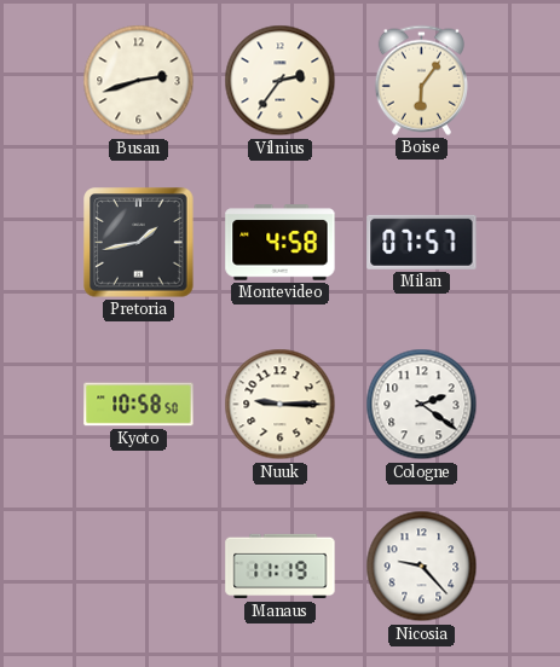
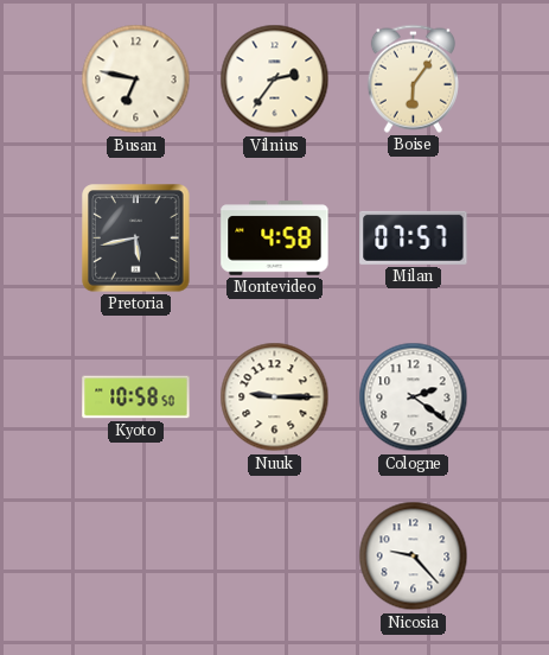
Busan: 2:42 -> 6:47
Pretoria: 1:43 -> 5:43
Manaus: 11:19 -> none
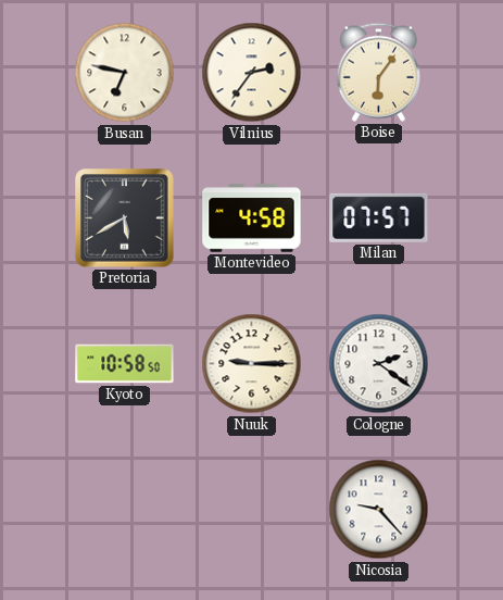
Pretoria: 5:43 -> 5:40
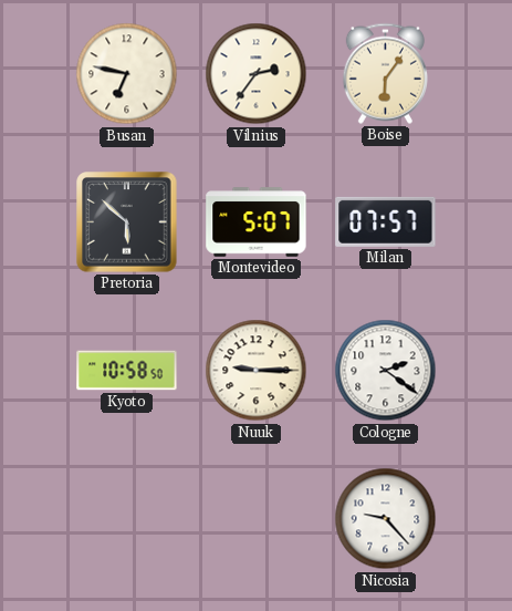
Pretoria: 5:40 -> 5:52
Montevideo: 4:58 -> 5:07
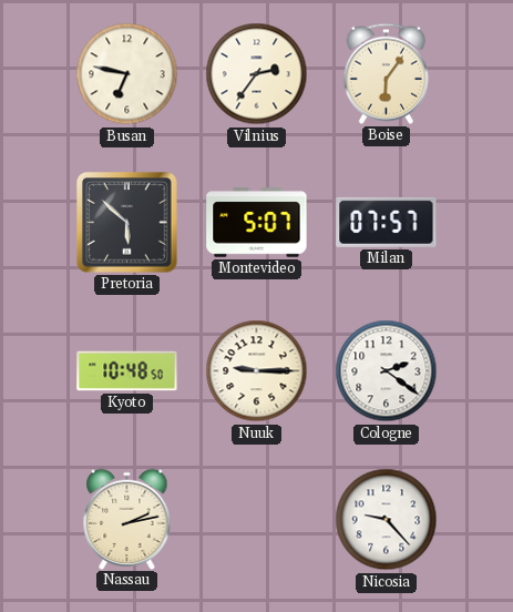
Kyoto: 10:58 -> 10:48
Nassau: none -> 2:13
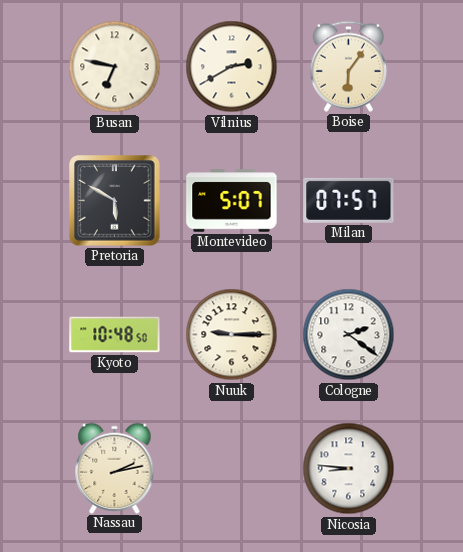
Vilnius: 2:36 -> 2:40
Pretoria: 5:52 -> 5:50
Nicosia: 9:23 -> 8:46
